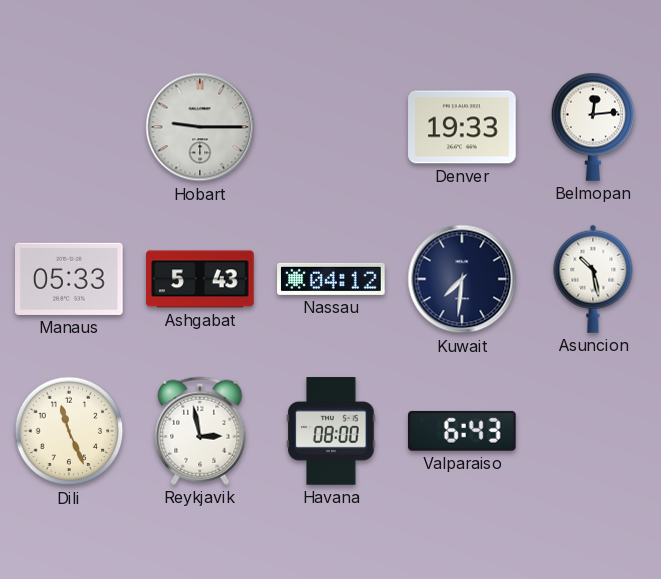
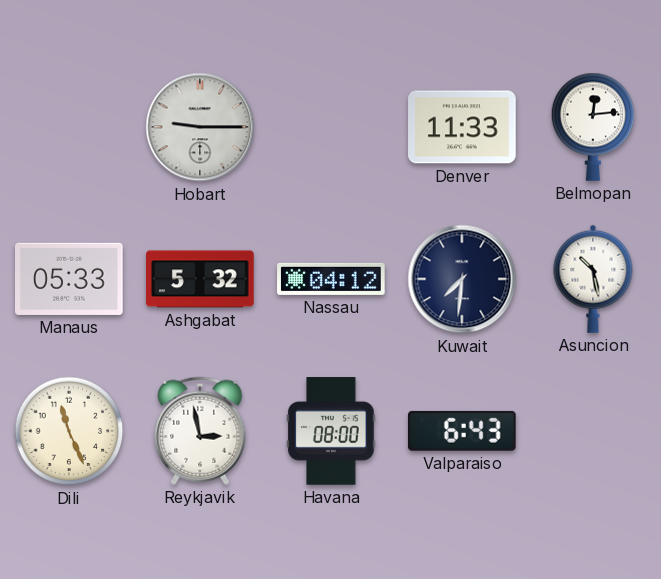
Denver: 19:33 -> 11:33
Ashgabat: 5:43 -> 5:32
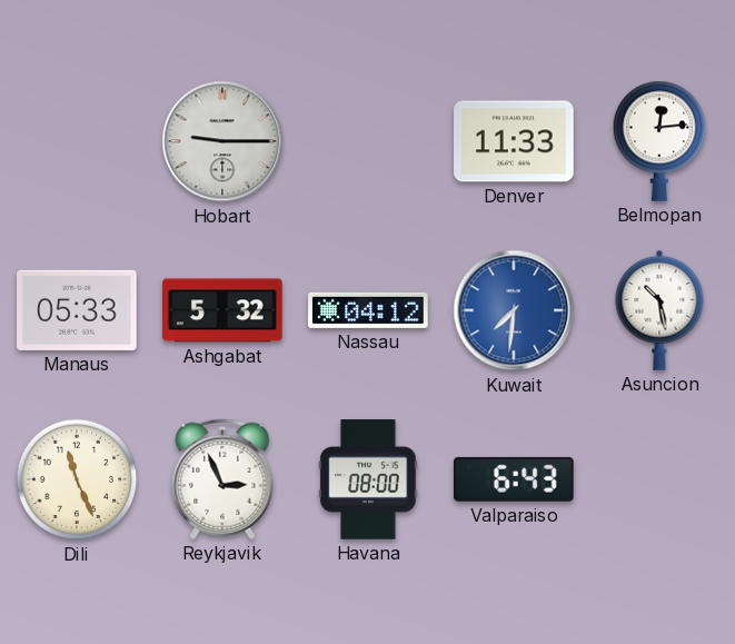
Kuwait dial: navy -> blue
Reykjavik: 2:58 -> 2:56
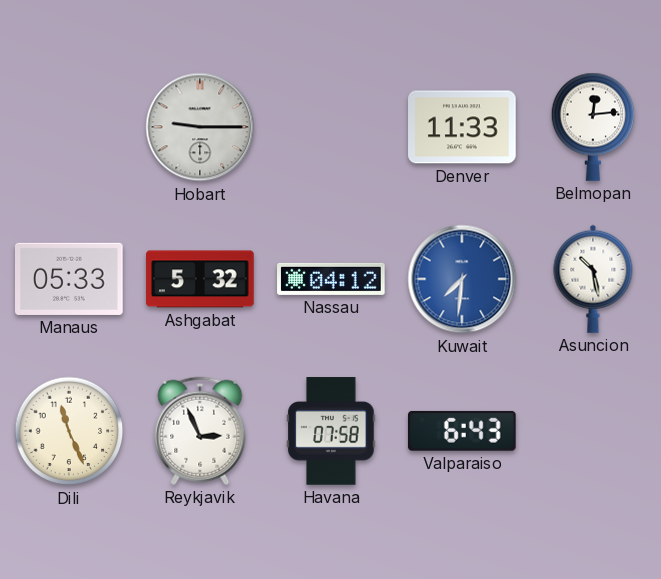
Havana: 08:00 -> 07:58
